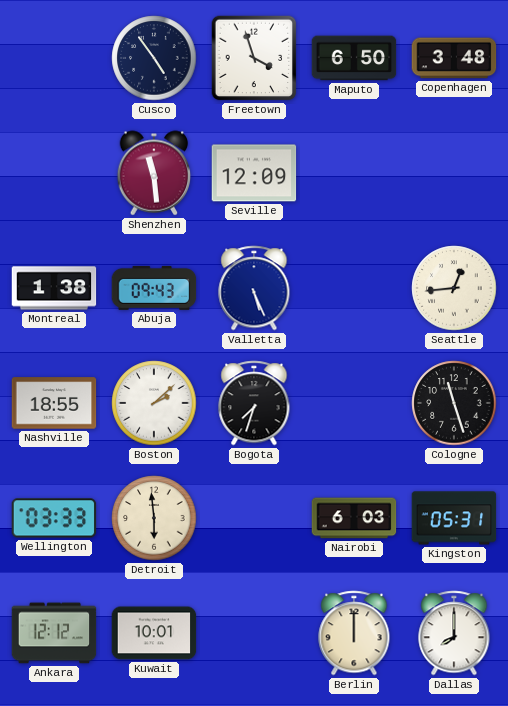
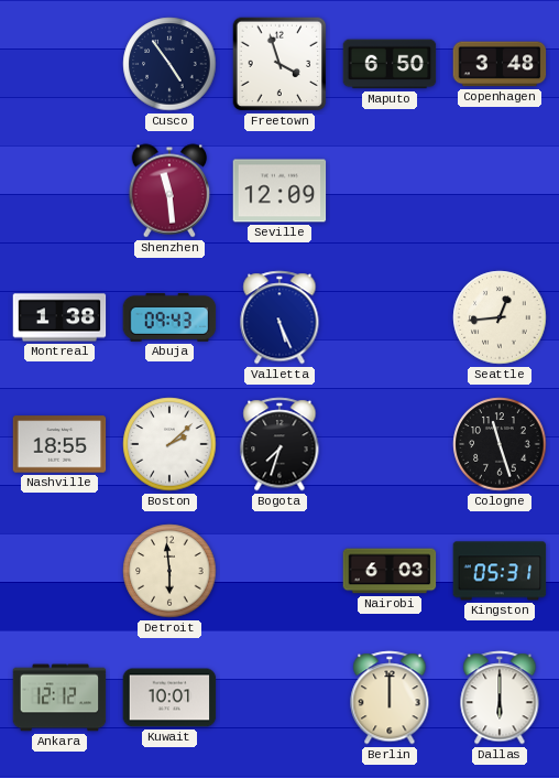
Wellington: 03:33 -> none
Dallas: 8:00 -> 6:00
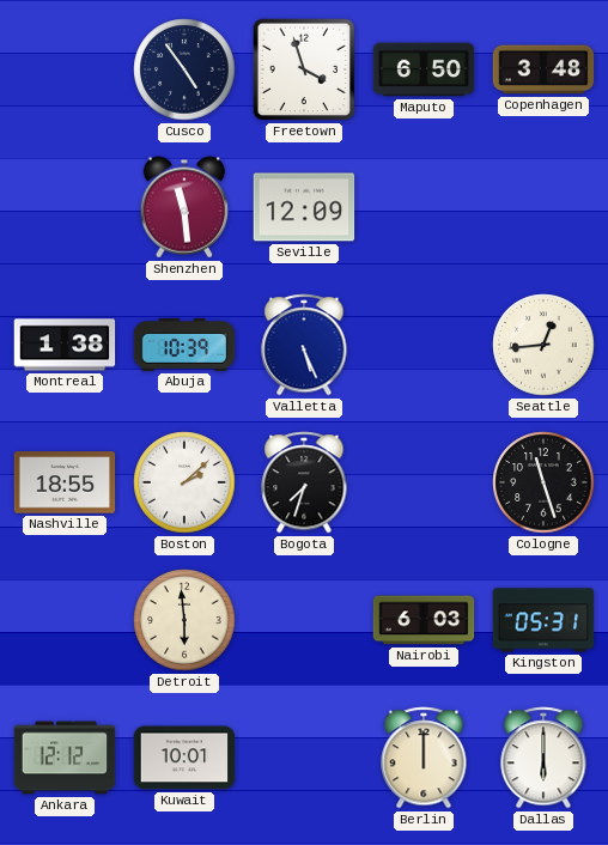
Abuja: 09:43 -> 10:39
